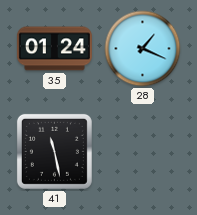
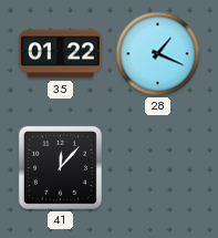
35: 01:24 -> 01:22
41: 11:28 -> 12:07
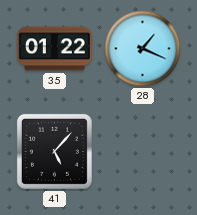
41: 12:07 -> 5:07
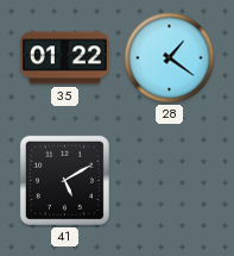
28: 1:19 -> 1:21
41: 5:07 -> 5:10
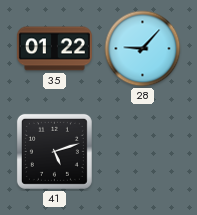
28: 1:21 -> 9:07
41: 5:10 -> 5:12
